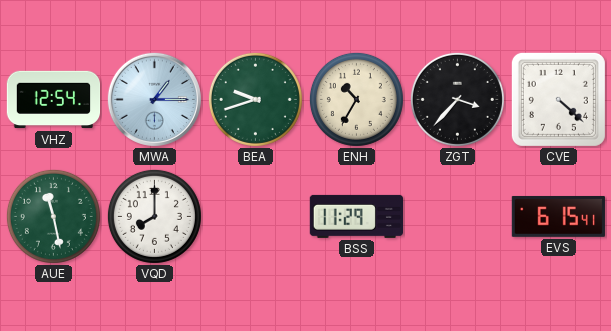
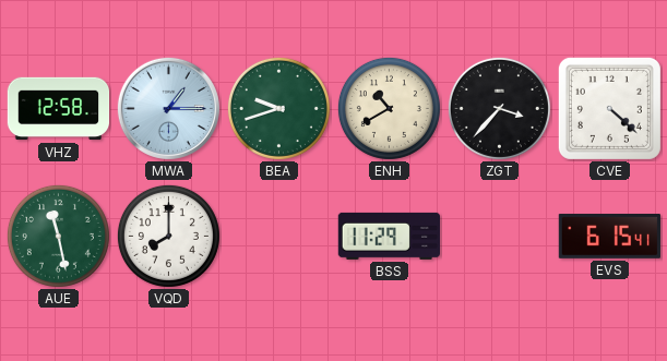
VHZ: 12:54 -> 12:58
ENH: 10:35 -> 10:40
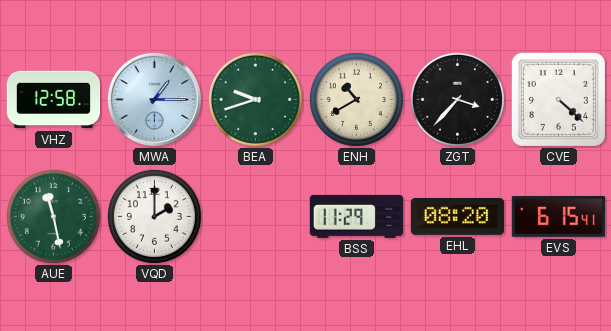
VQD: 8:00 -> 2:00
EHL: none -> 08:20
